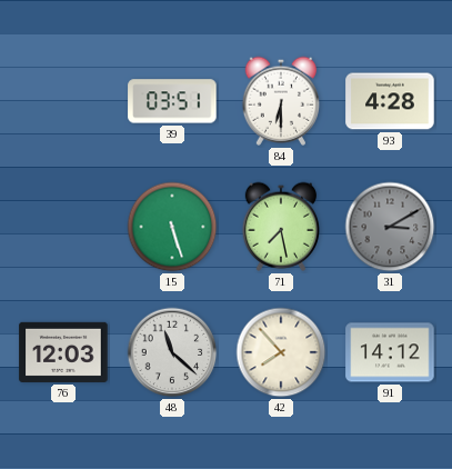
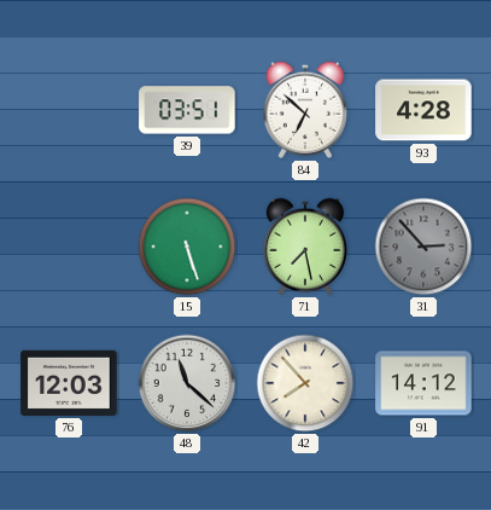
84: 6:30 -> 6:52
31: 3:10 -> 2:53
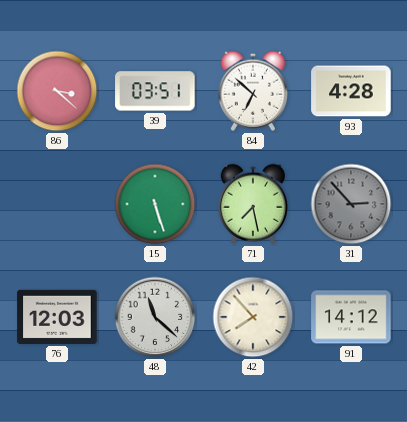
86: none -> 3:22
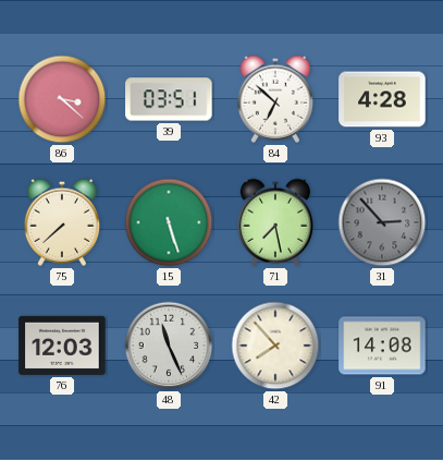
75: none -> 7:38
48: 11:22 -> 11:26
91: 14:12 -> 14:08
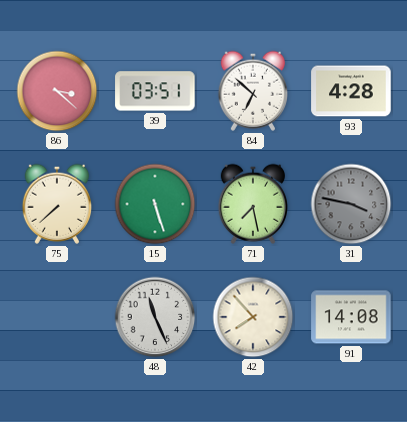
31: 2:53 -> 3:47
76: 12:03 -> none
